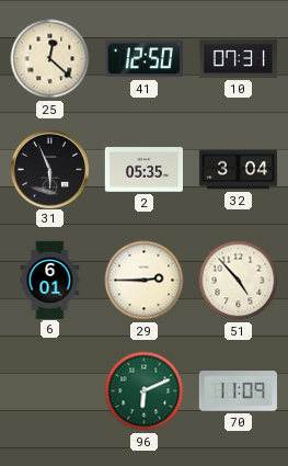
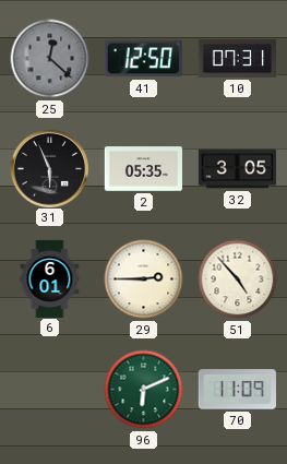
25 dial: cream -> grey
32: 3:04 -> 3:05
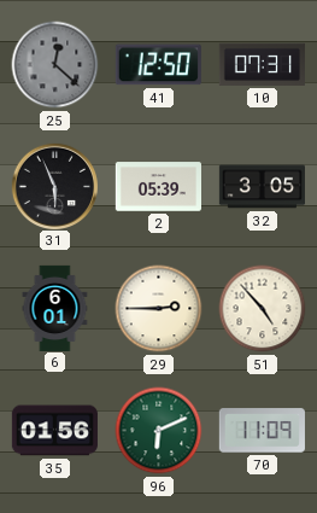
2: 05:35 -> 05:39
35: none -> 01:56
